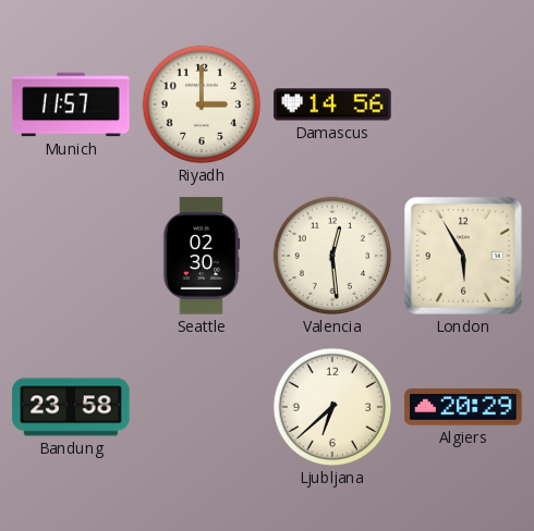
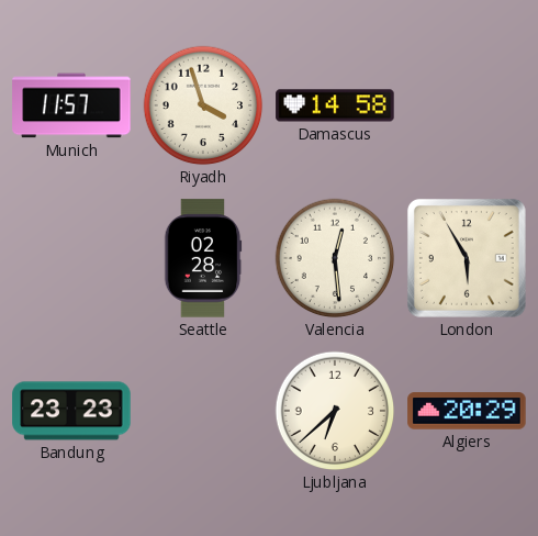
Riyadh: 3:00 -> 3:57
Damascus: 14:56 -> 14:58
Seattle: 02:30 -> 02:28
Bandung: 23:58 -> 23:23
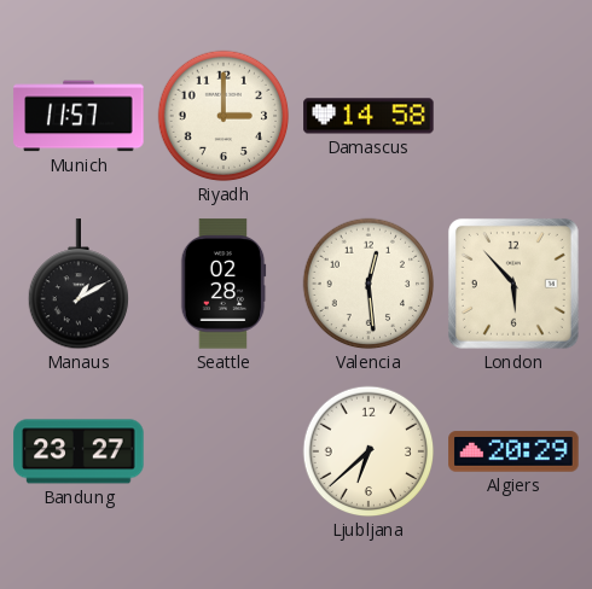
Riyadh: 3:57 -> 3:00
Manaus: none -> 1:10
London: 5:55 -> 5:53
Bandung: 23:23 -> 23:27
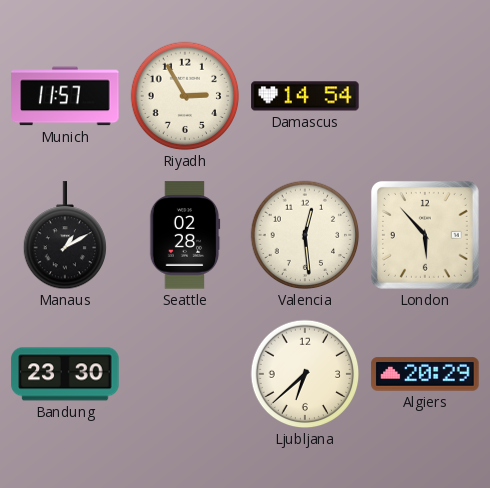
Riyadh: 3:00 -> 2:55
Damascus: 14:58 -> 14:54
Bandung: 23:27 -> 23:30
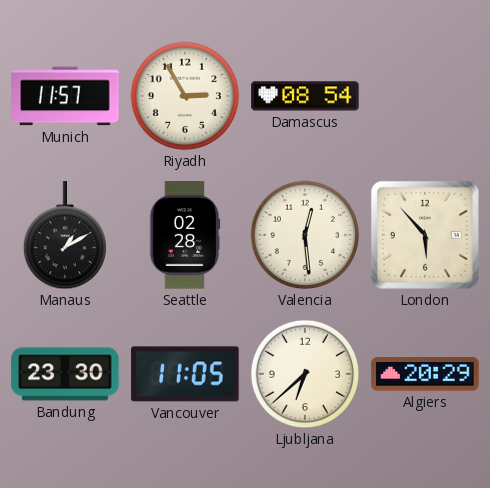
Damascus: 14:54 -> 08:54
Vancouver: none -> 11:05
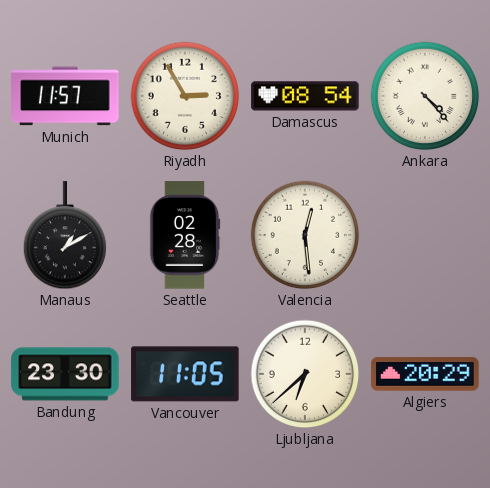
Ankara: none -> 4:23
London: 5:53 -> none
